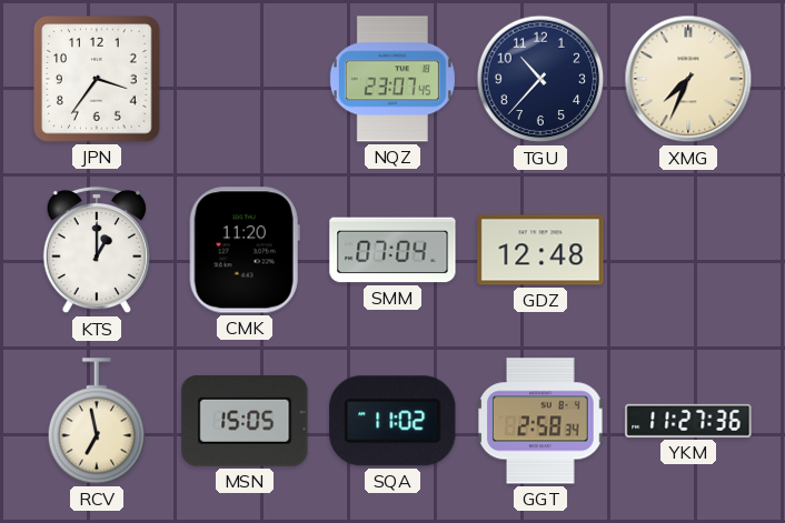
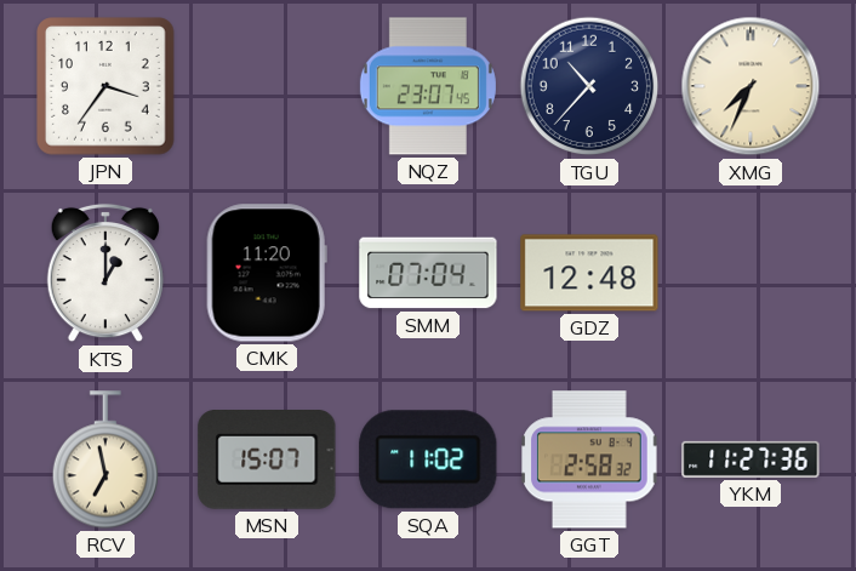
MSN: 15:05 -> 15:07
GGT: 2:58:34 -> 2:58:32
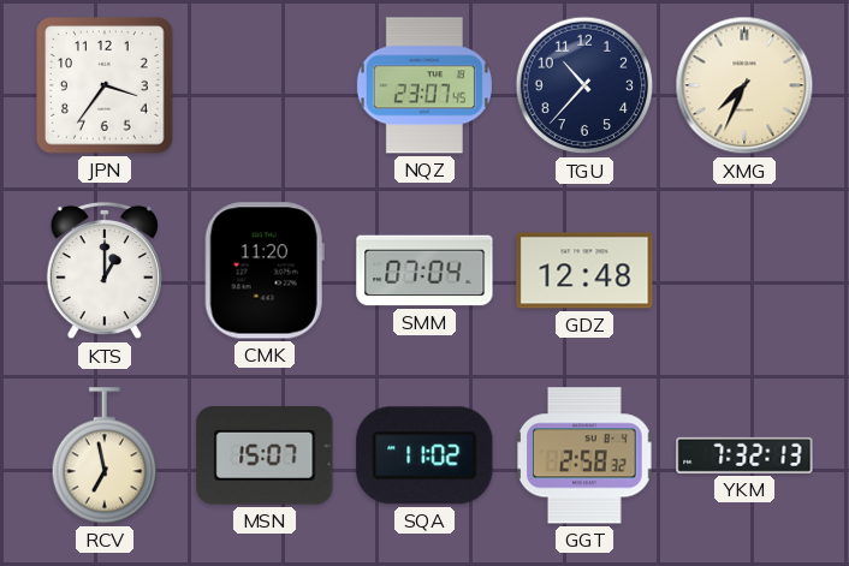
YKM: 11:27 -> 7:32
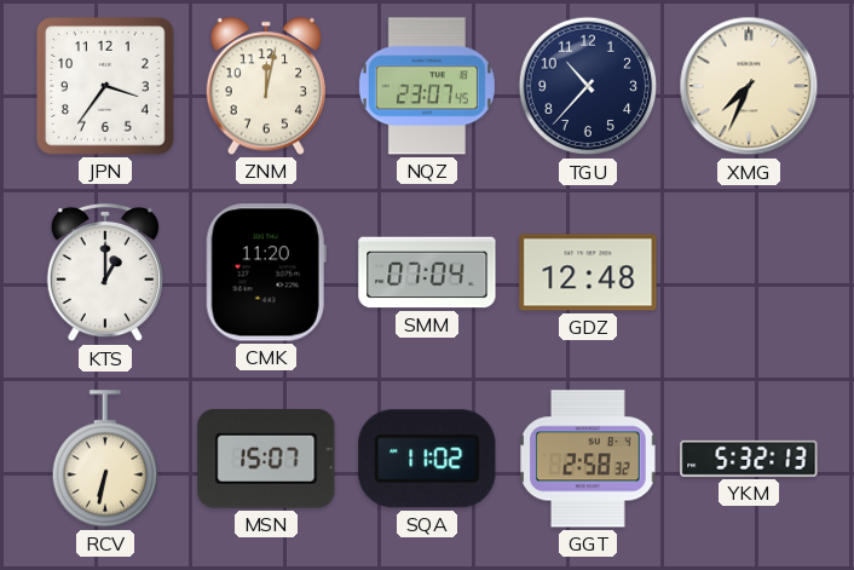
ZNM: none -> 12:02
RCV: 6:58 -> 6:32
YKM: 7:32 -> 5:32
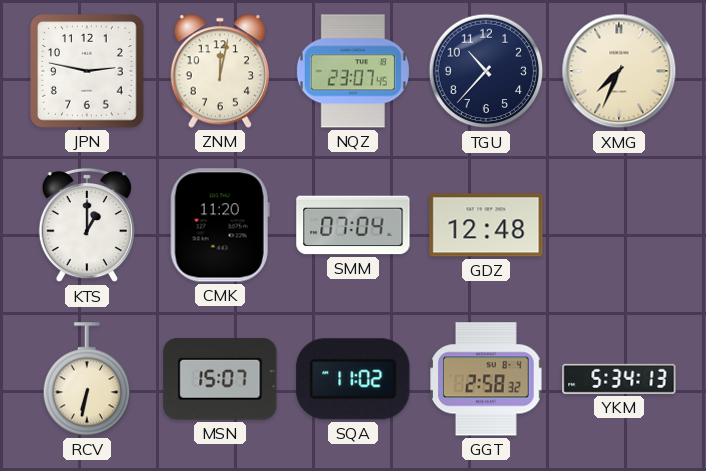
JPN: 3:36 -> 2:47
YKM: 5:32 -> 5:34
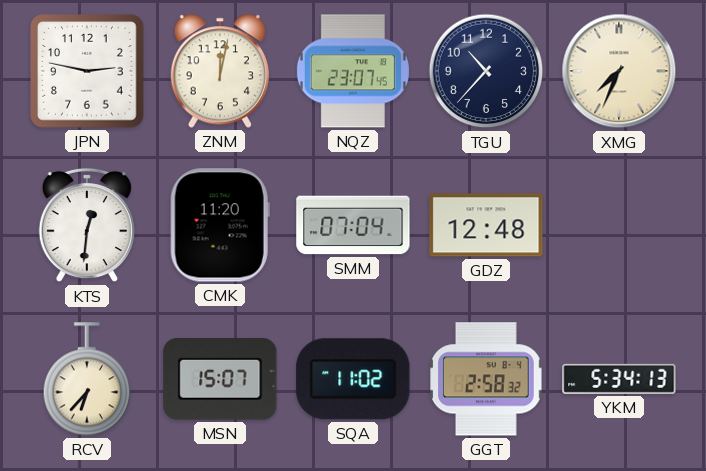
KTS: 1:00 -> 12:31
RCV: 6:32 -> 6:37
